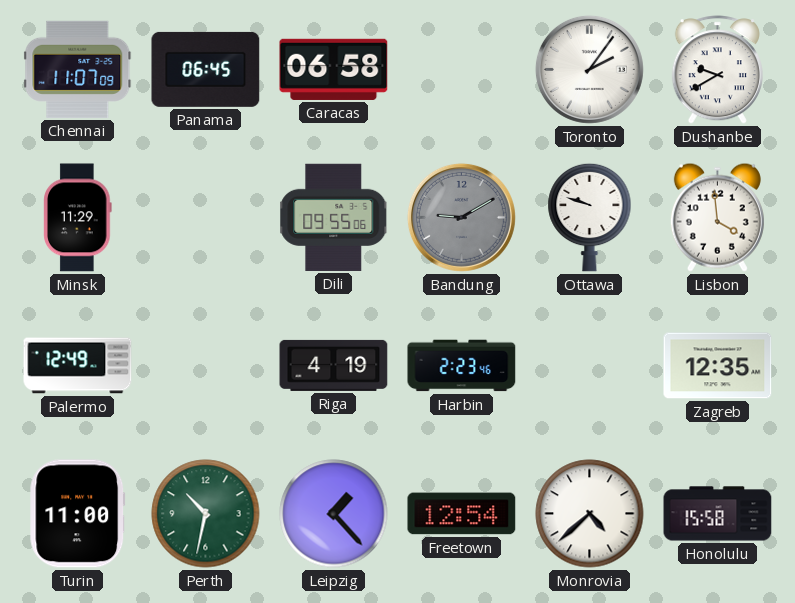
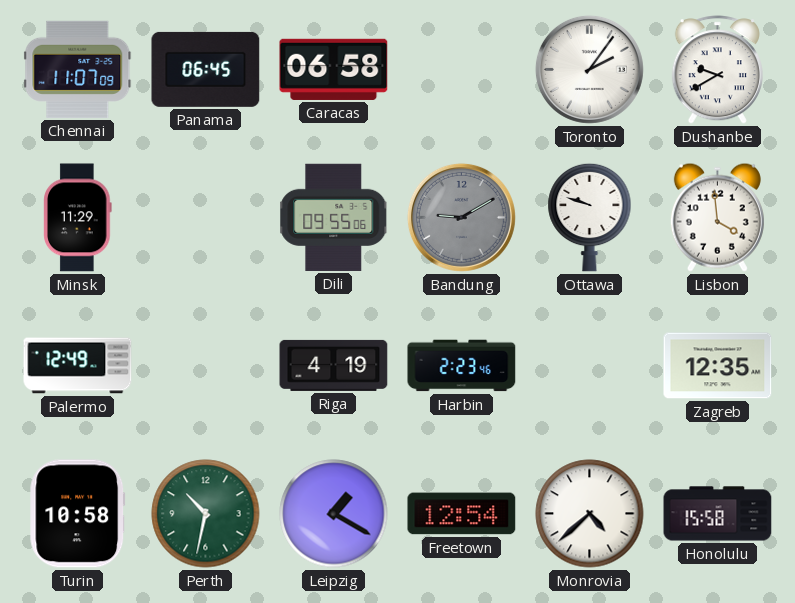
Turin: 11:00 -> 10:58
Leipzig: 1:23 -> 1:20
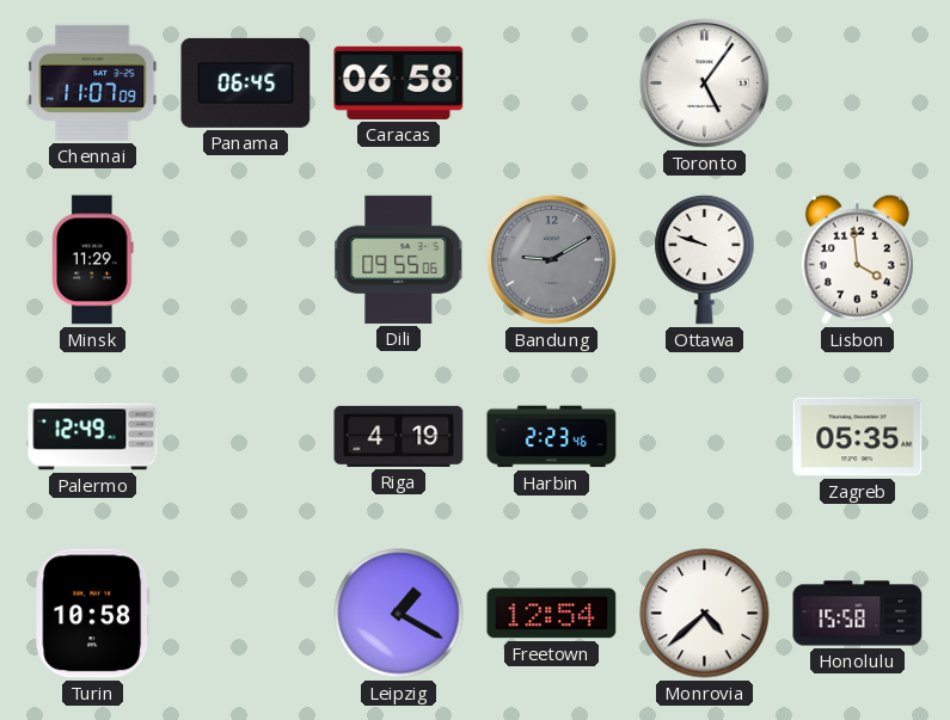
Toronto: 2:06 -> 5:06
Dushanbe: 9:40 -> none
Zagreb: 12:35 -> 05:35
Perth: 10:32 -> none
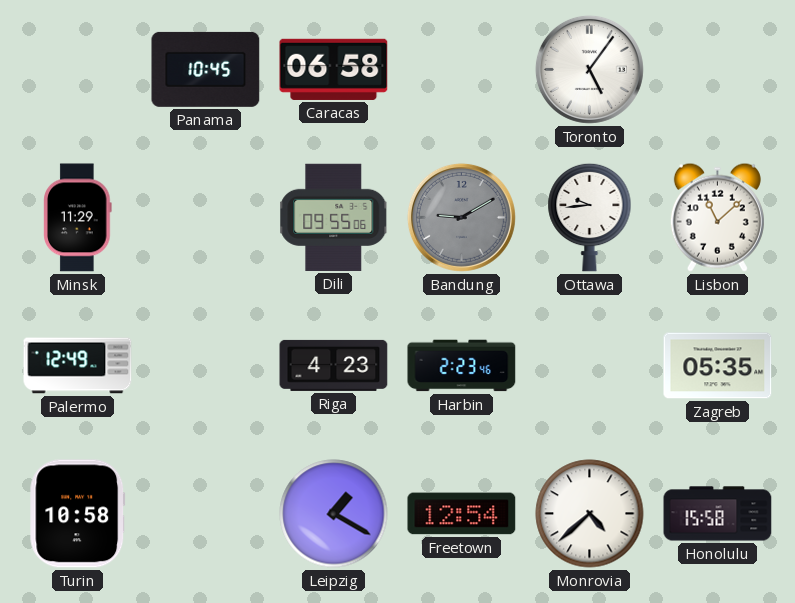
Chennai: 11:07 -> none
Panama: 06:45 -> 10:45
Ottawa: 9:48 -> 9:44
Lisbon: 3:59 -> 11:08
Riga: 4:19 -> 4:23
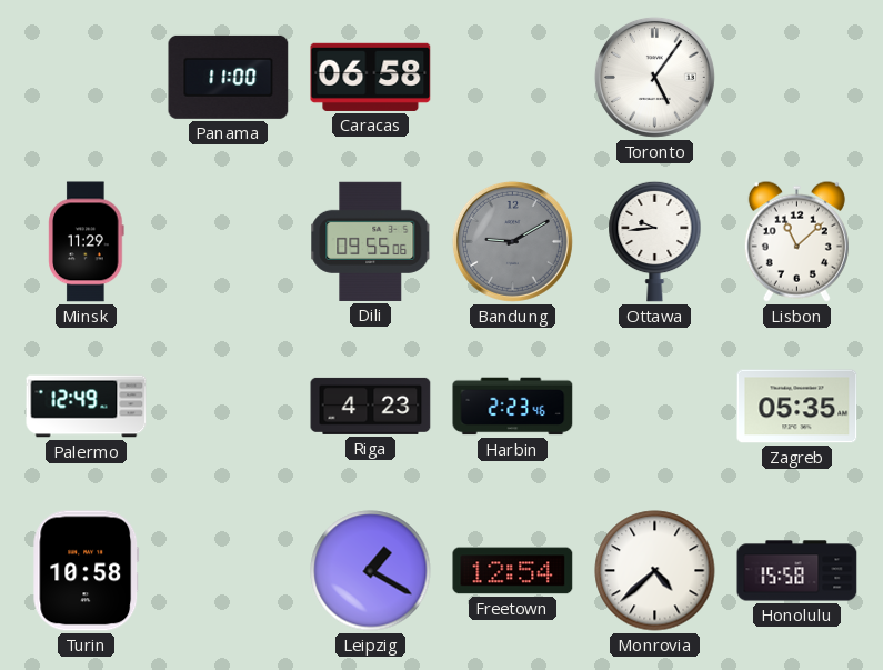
Panama: 10:45 -> 11:00
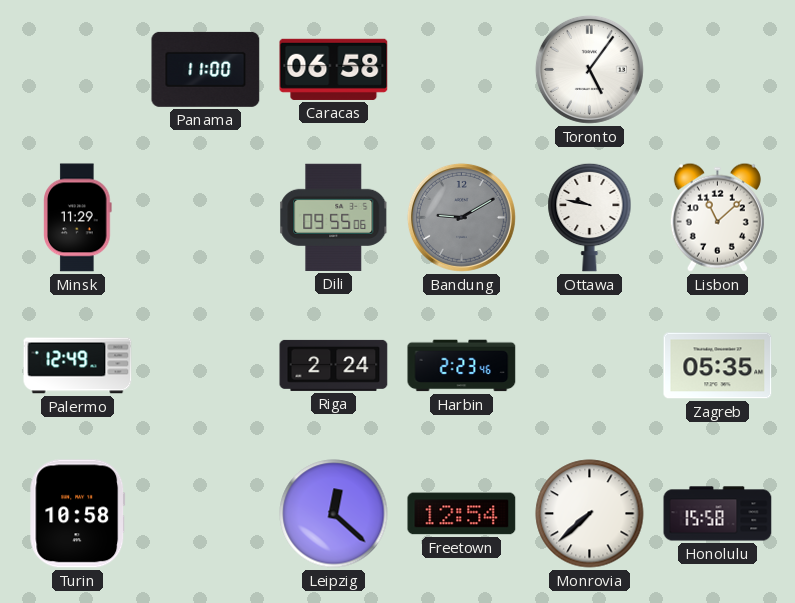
Ottawa: 9:44 -> 9:47
Riga: 4:23 -> 2:24
Leipzig: 1:20 -> 12:22
Monrovia: 4:38 -> 7:38
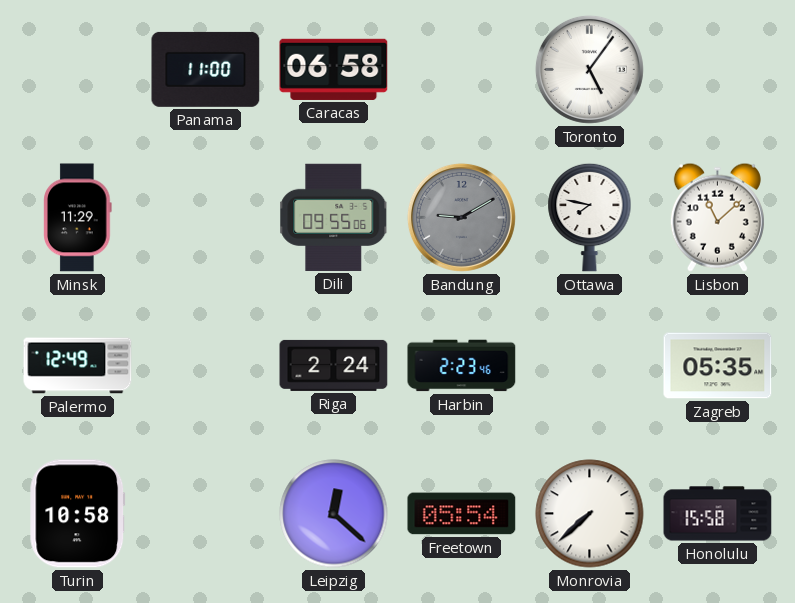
Ottawa: 9:47 -> 7:47
Freetown: 12:54 -> 05:54
